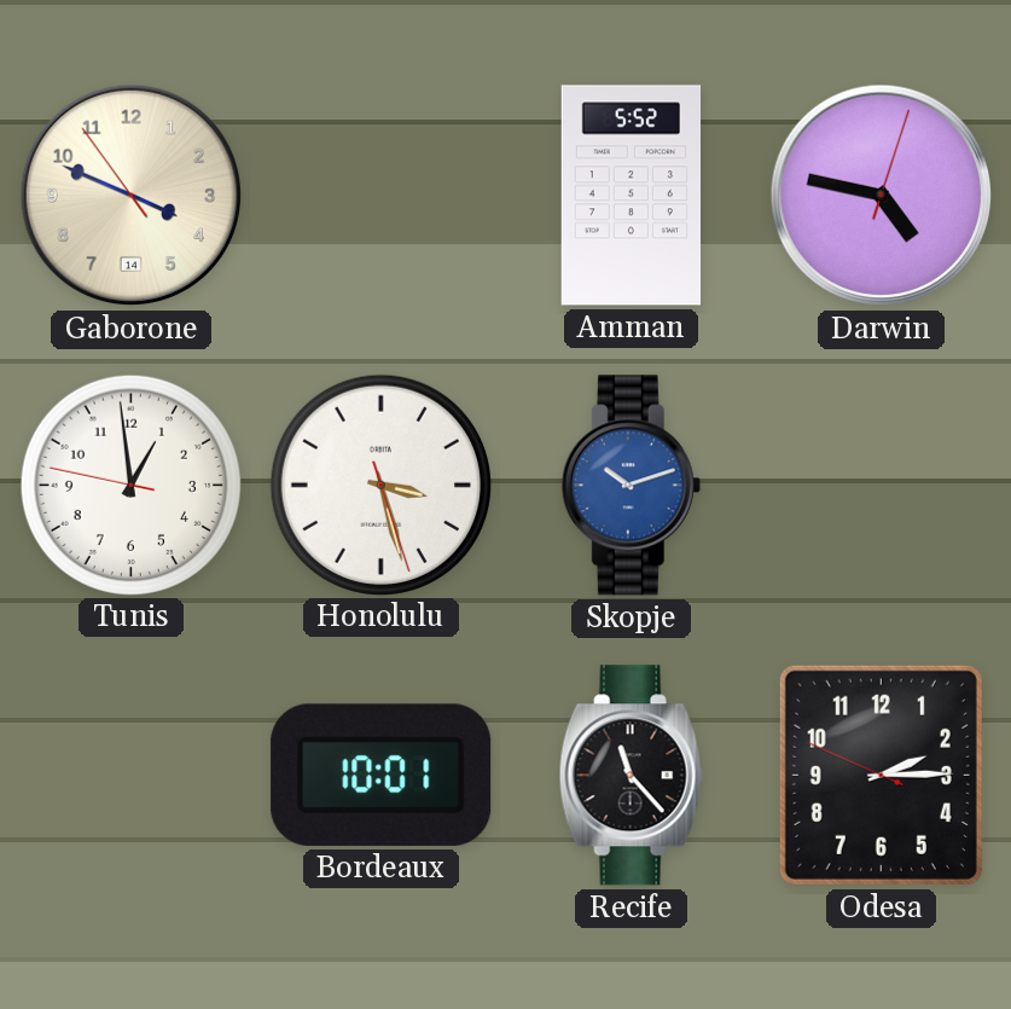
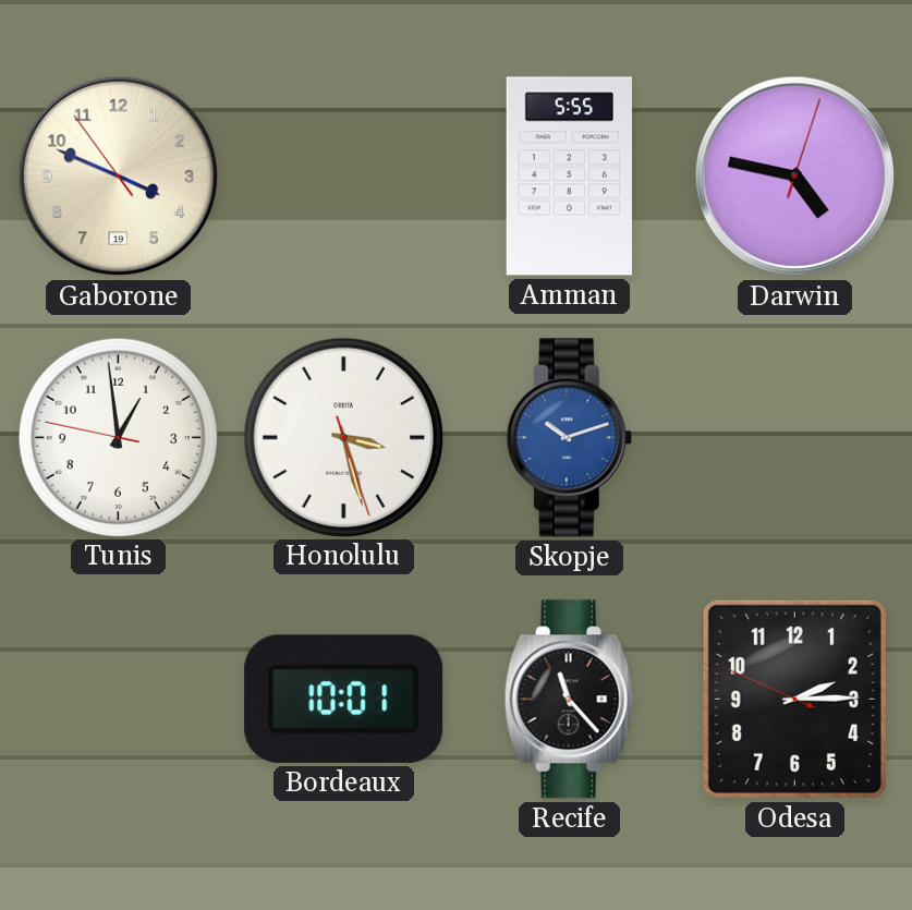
Gaborone date: 14 -> 19
Amman: 5:52 -> 5:55
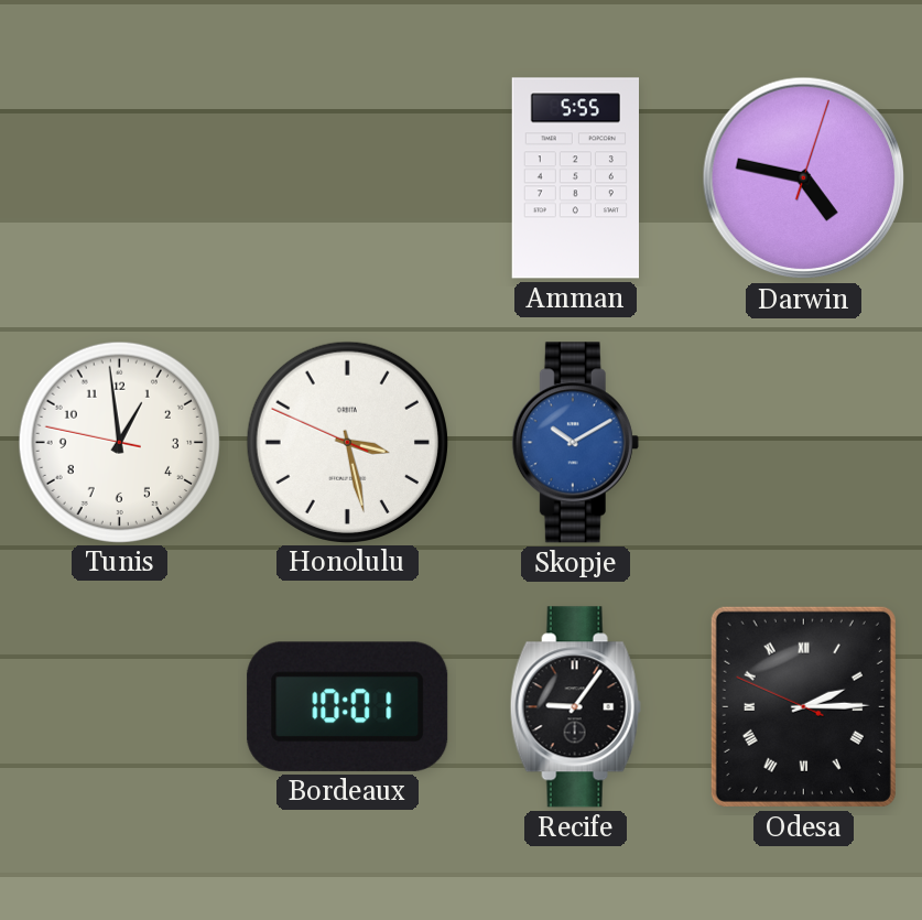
Gaborone: 3:48 -> none
Honolulu: 3:27:27 -> 3:27:49
Skopje: 10:12 -> 10:10
Recife: 11:23 -> 9:06
Odesa numerals: Arabic -> Roman
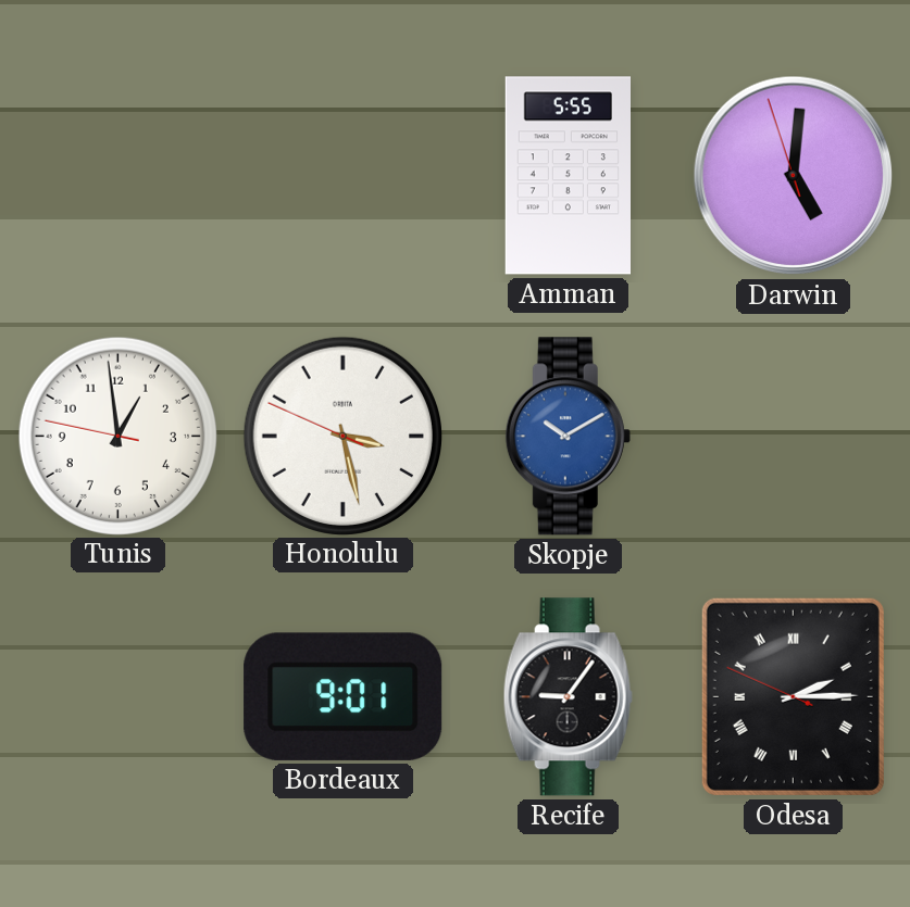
Darwin: 4:47 -> 5:00
Bordeaux: 10:01 -> 9:01
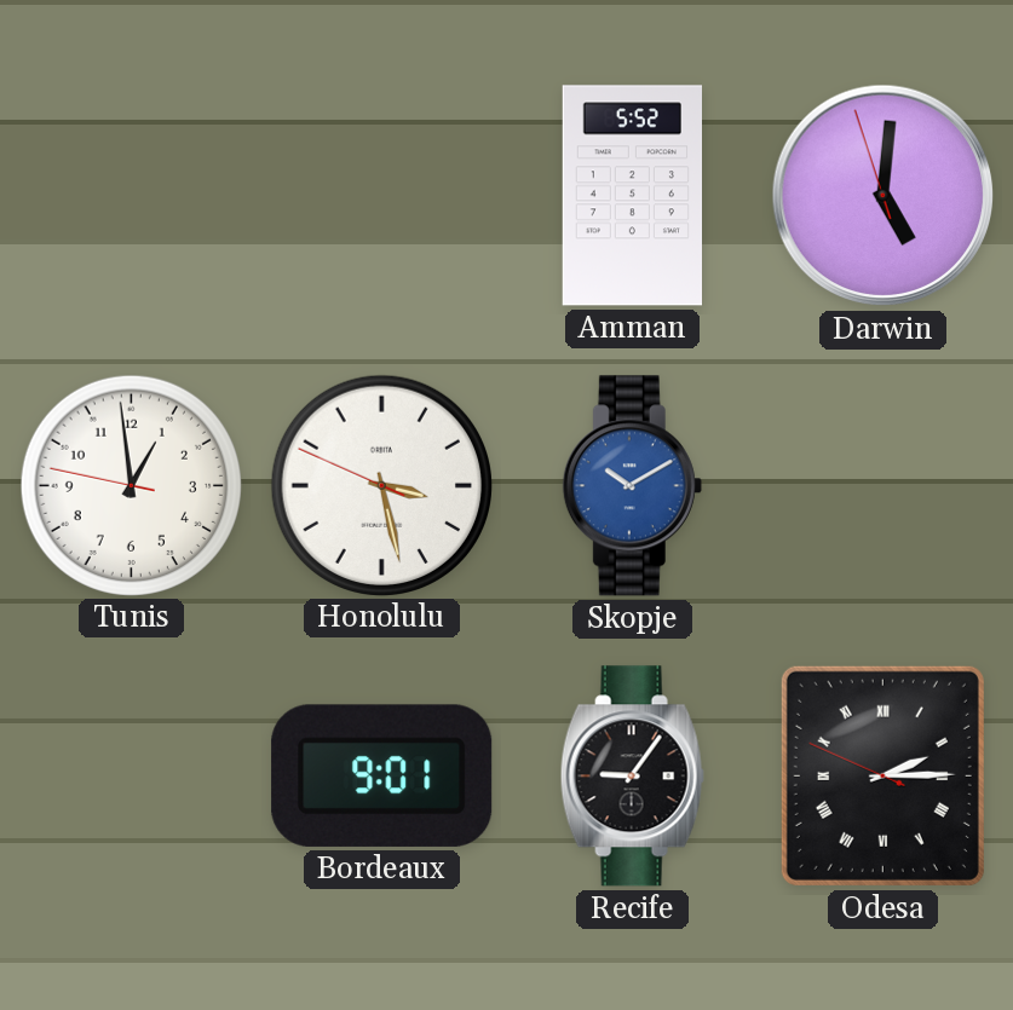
Amman: 5:55 -> 5:52
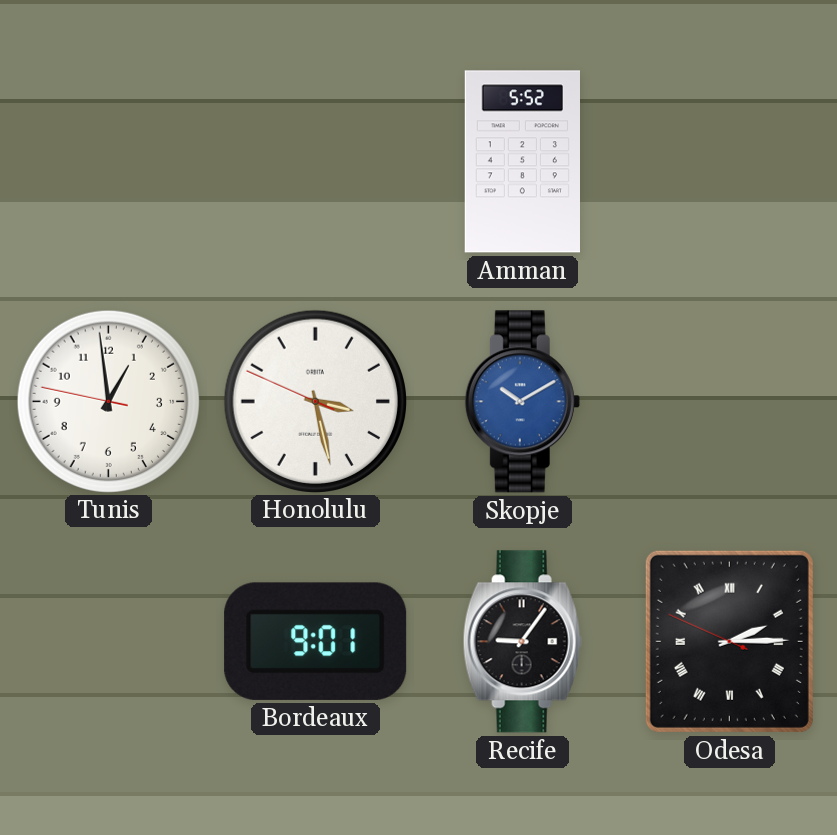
Darwin: 5:00 -> none
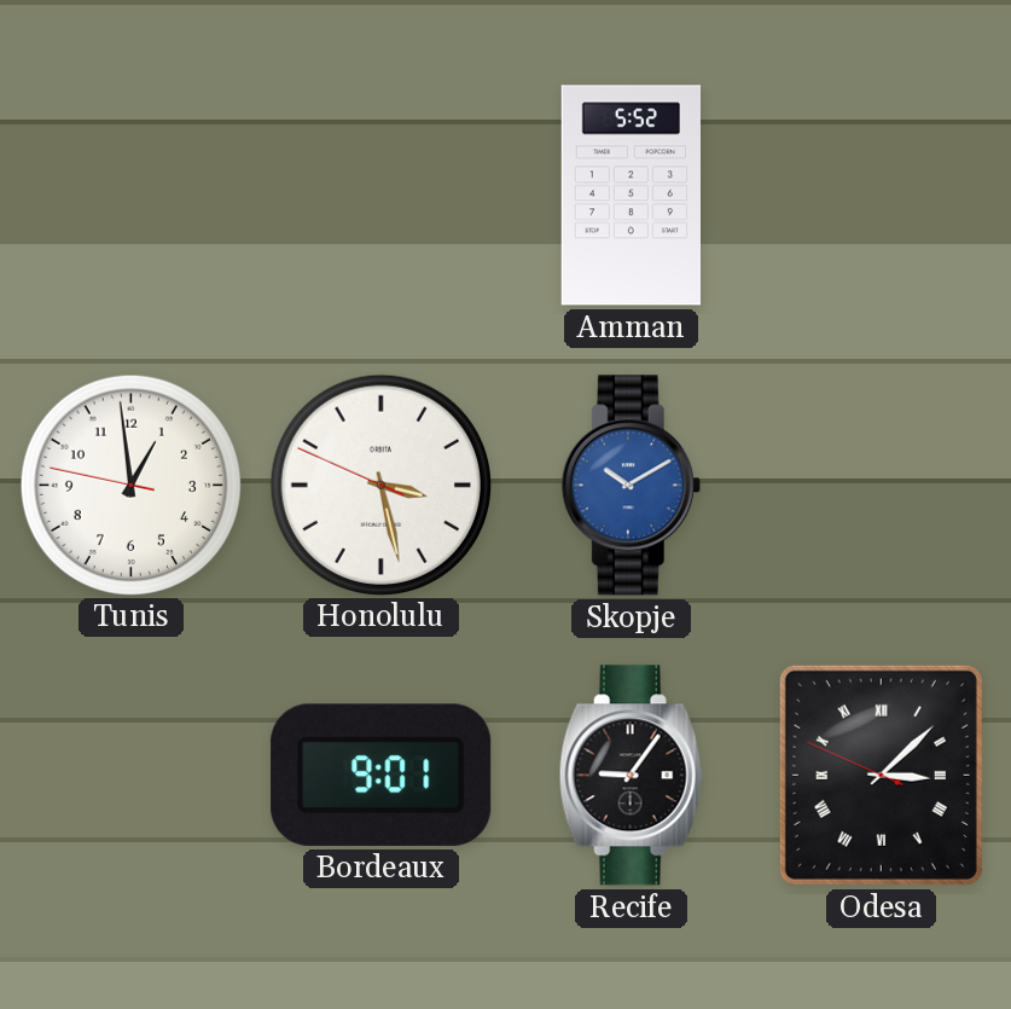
Odesa: 2:14 -> 3:07
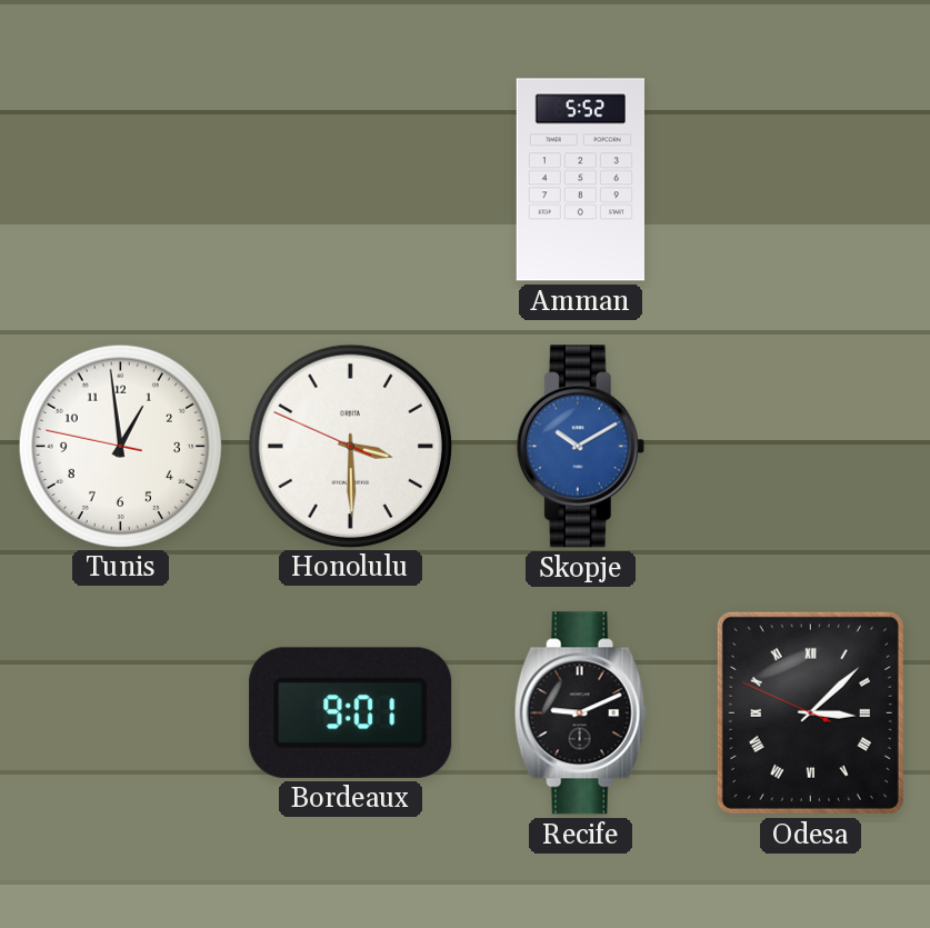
Honolulu: 3:27 -> 3:29
Recife: 9:06 -> 9:11
